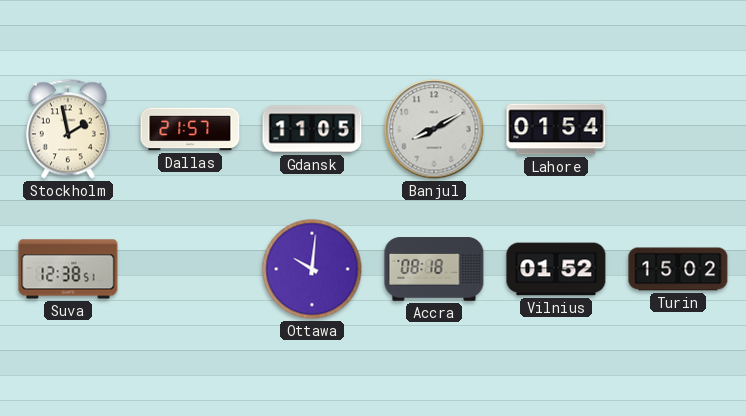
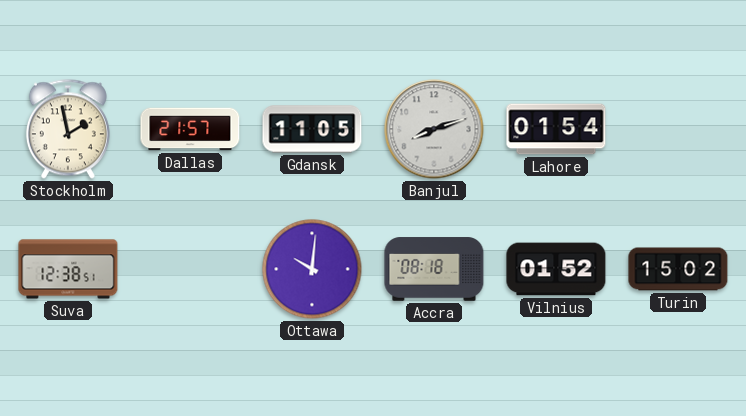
Banjul: 8:10 -> 8:12
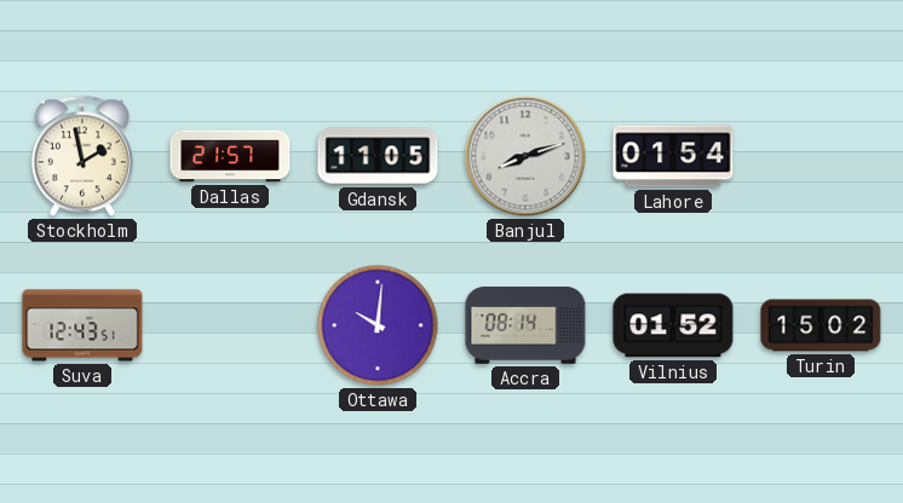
Suva: 12:38 -> 12:43
Accra: 08:18 -> 08:14
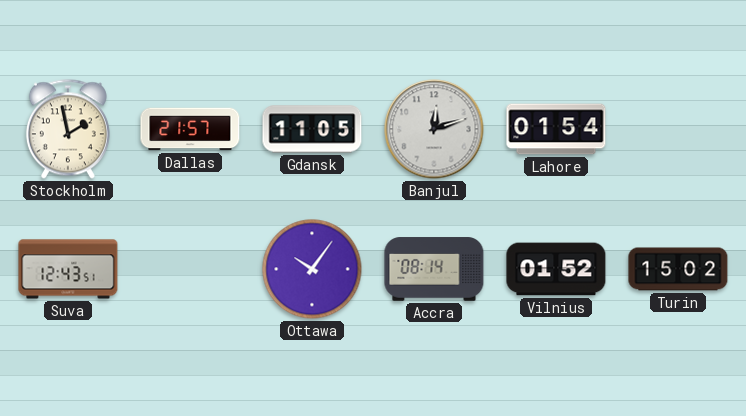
Banjul: 8:12 -> 12:12
Ottawa: 10:01 -> 10:06
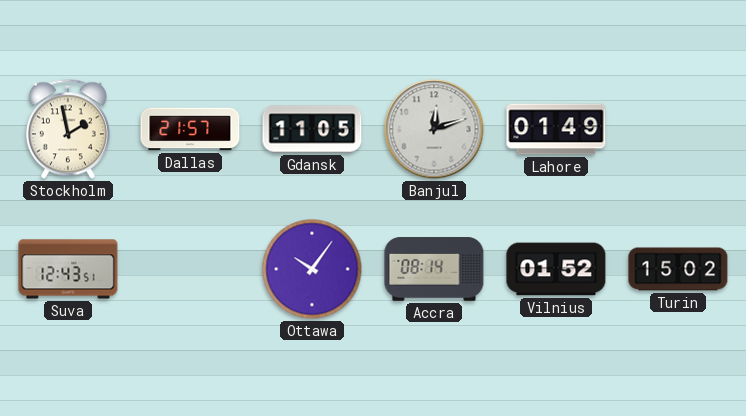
Lahore: 01:54 -> 01:49
